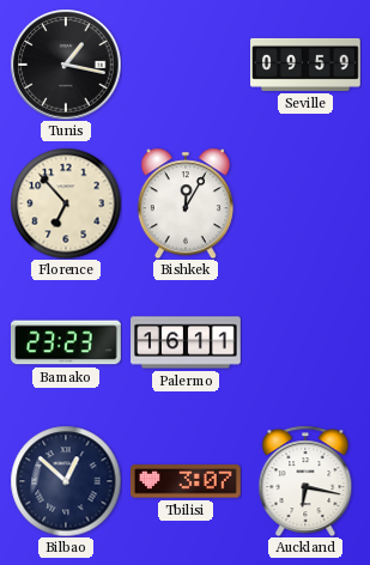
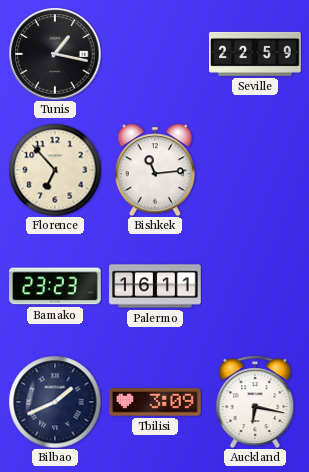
Seville: 09:59 -> 22:59
Bishkek: 12:05 -> 11:14
Bilbao: 12:52 -> 1:41
Tbilisi: 3:07 -> 3:09
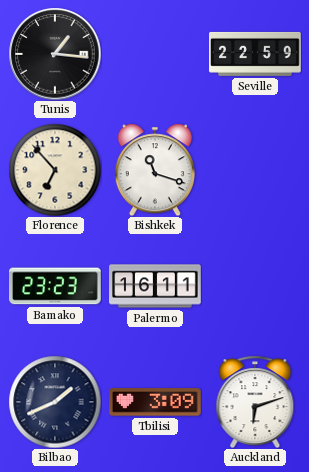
Tunis: 1:17 -> 1:16
Bishkek: 11:14 -> 11:18
Auckland: 6:17 -> 6:12
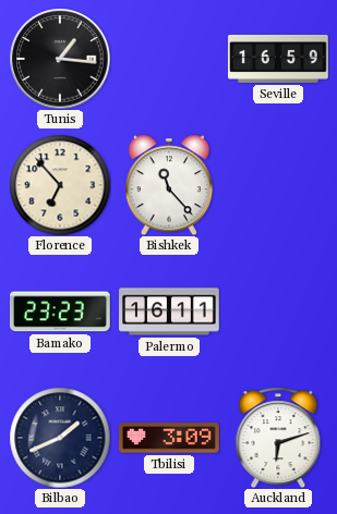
Seville: 22:59 -> 16:59
Bishkek: 11:18 -> 11:23
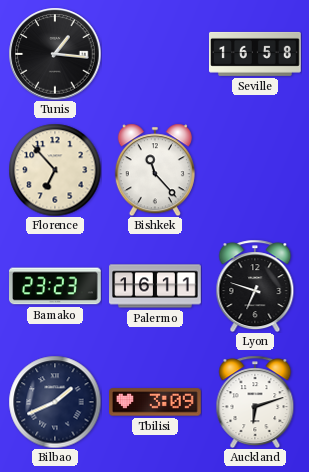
Seville: 16:59 -> 16:58
Lyon: none -> 6:48
